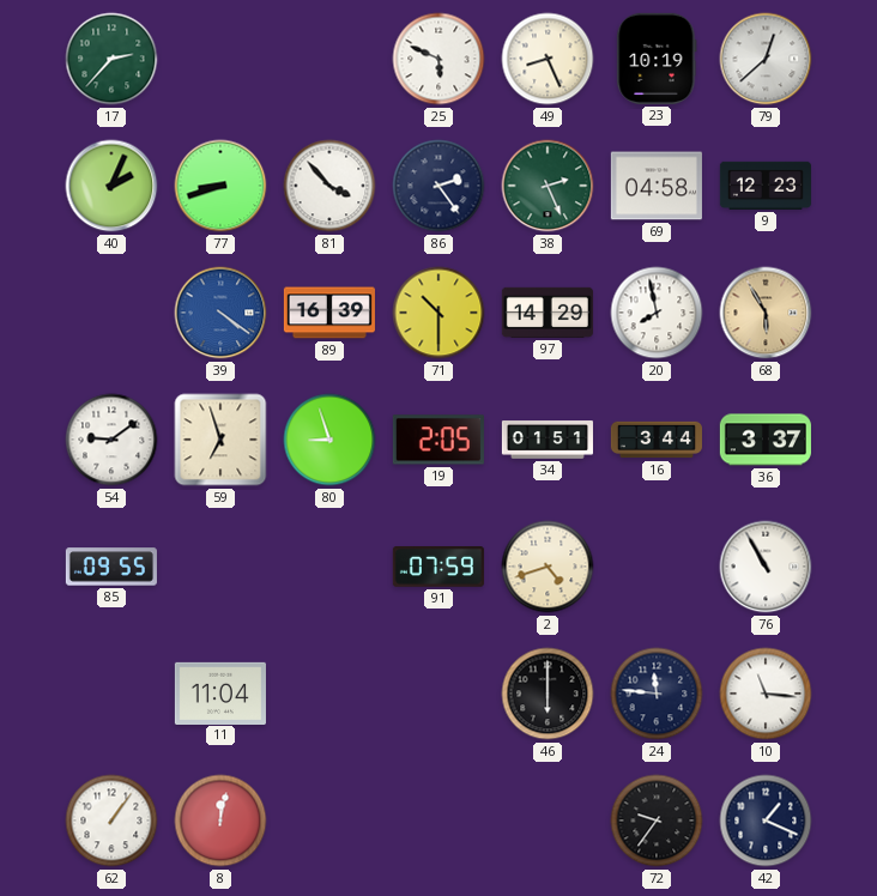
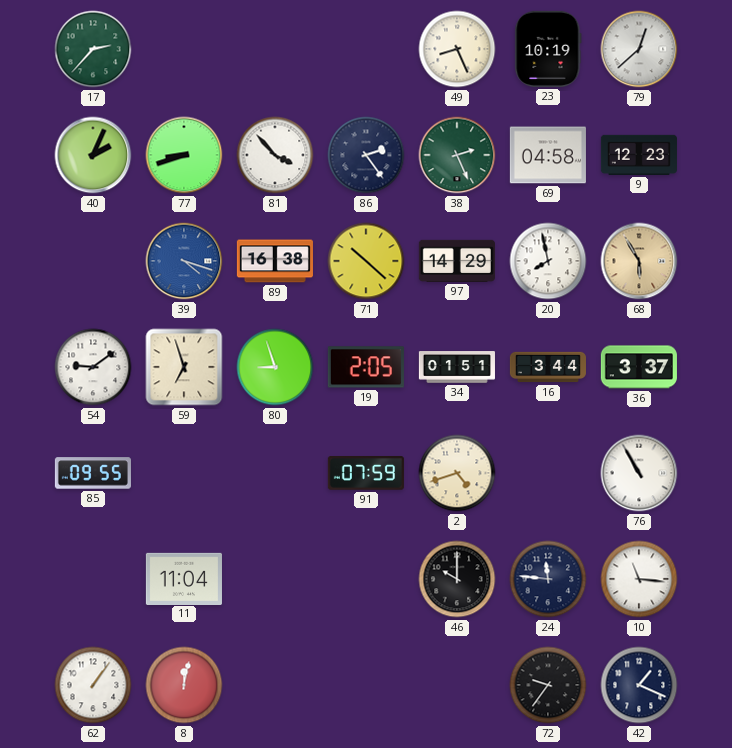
25: 5:49 -> none
39: 4:21 -> 4:18
89: 16:39 -> 16:38
71: 10:30 -> 10:22
46: 6:00 -> 10:00
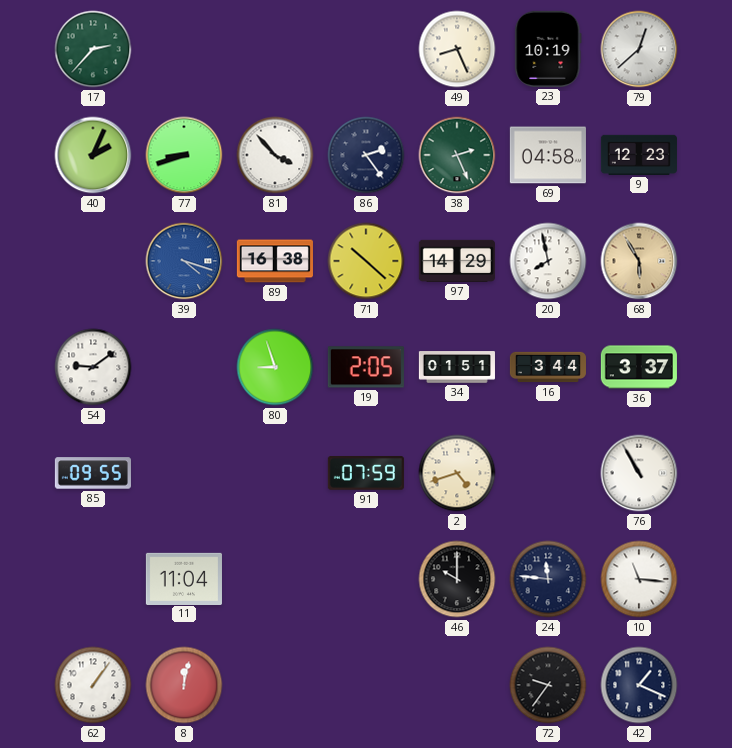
59: 6:57 -> none
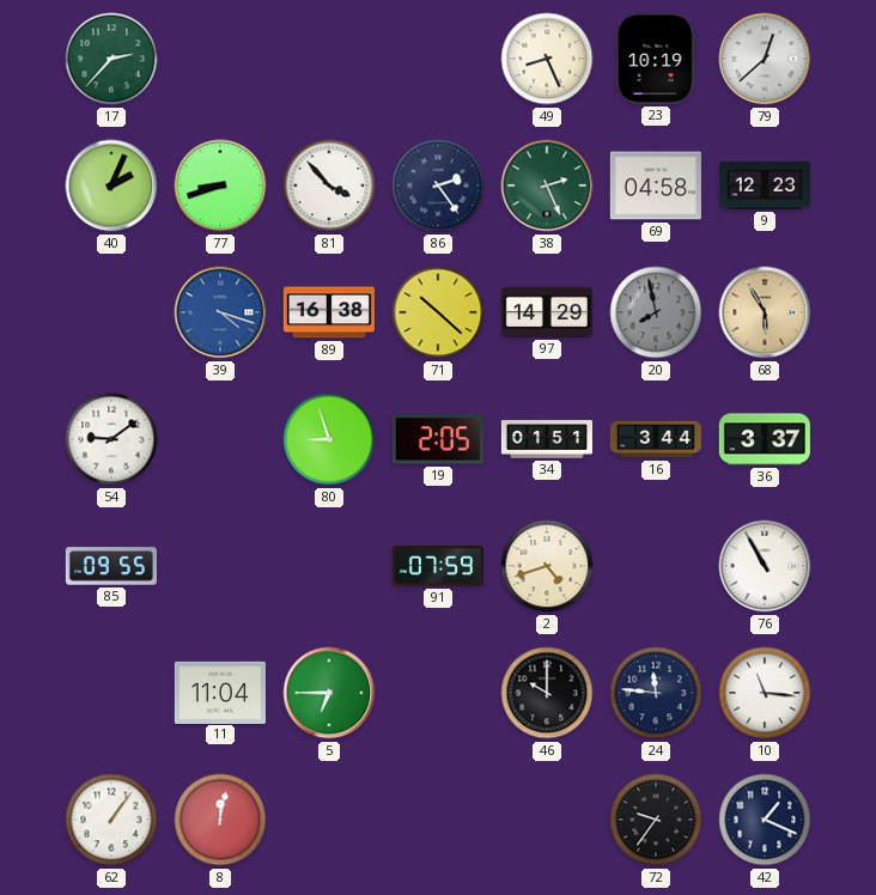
20 dial: white -> grey
5: none -> 6:45
